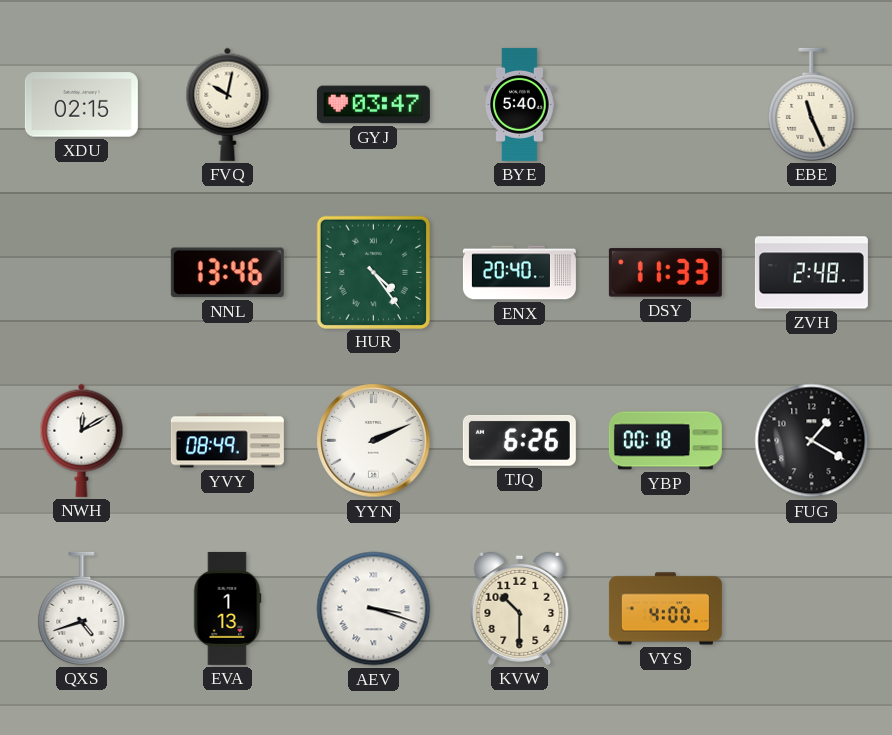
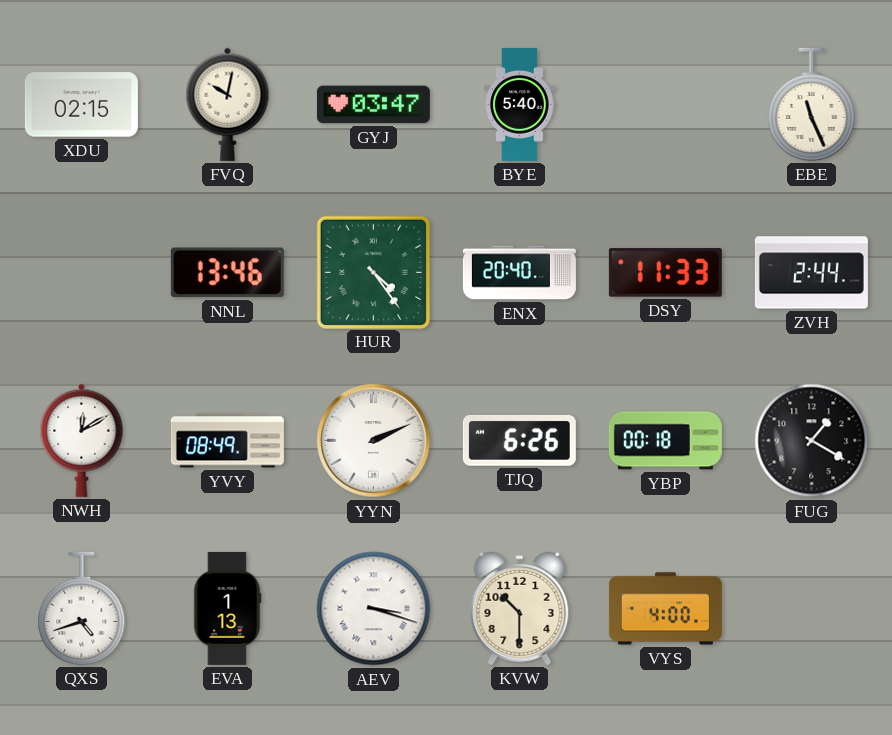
ZVH: 2:48 -> 2:44
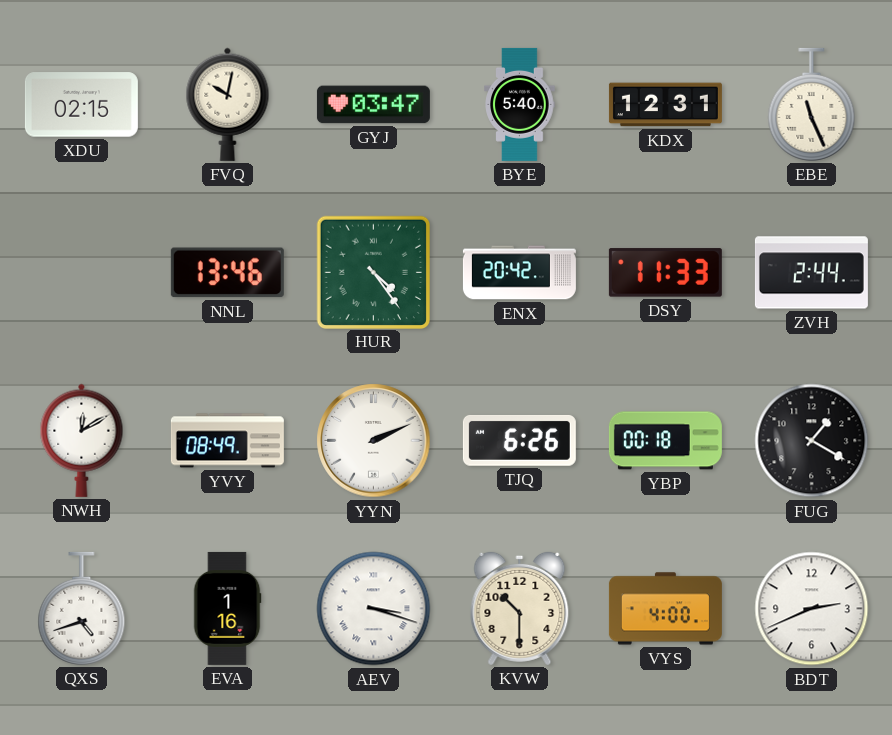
KDX: none -> 12:31
ENX: 20:40 -> 20:42
EVA: 1:13 -> 1:16
BDT: none -> 2:41
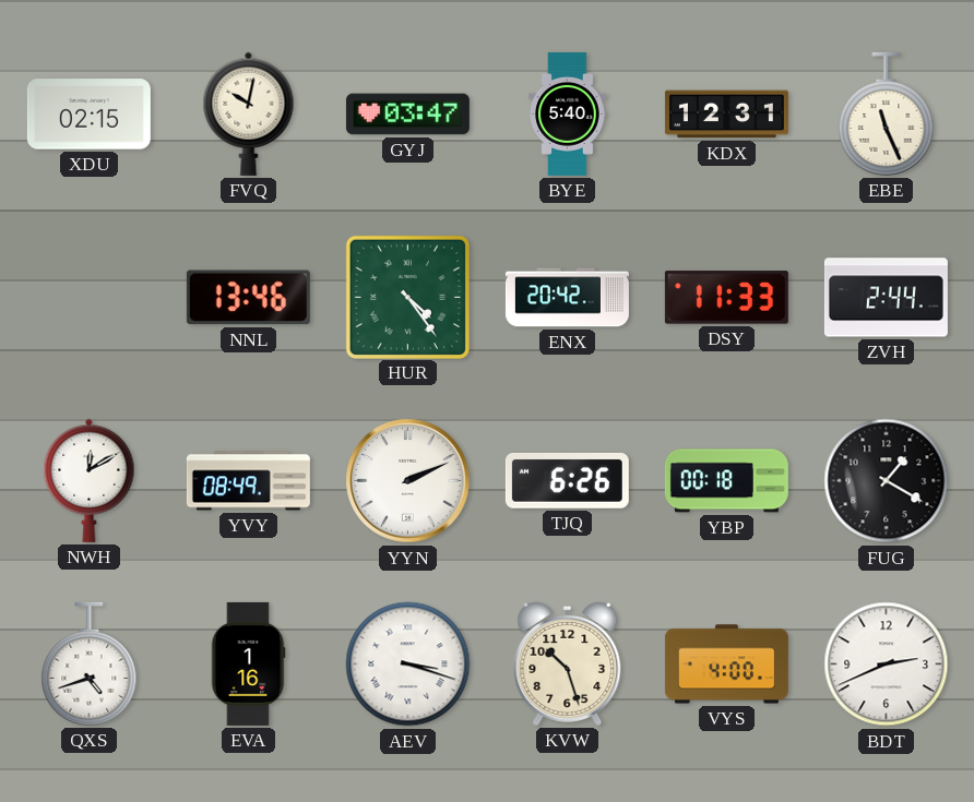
KVW: 10:30 -> 10:27
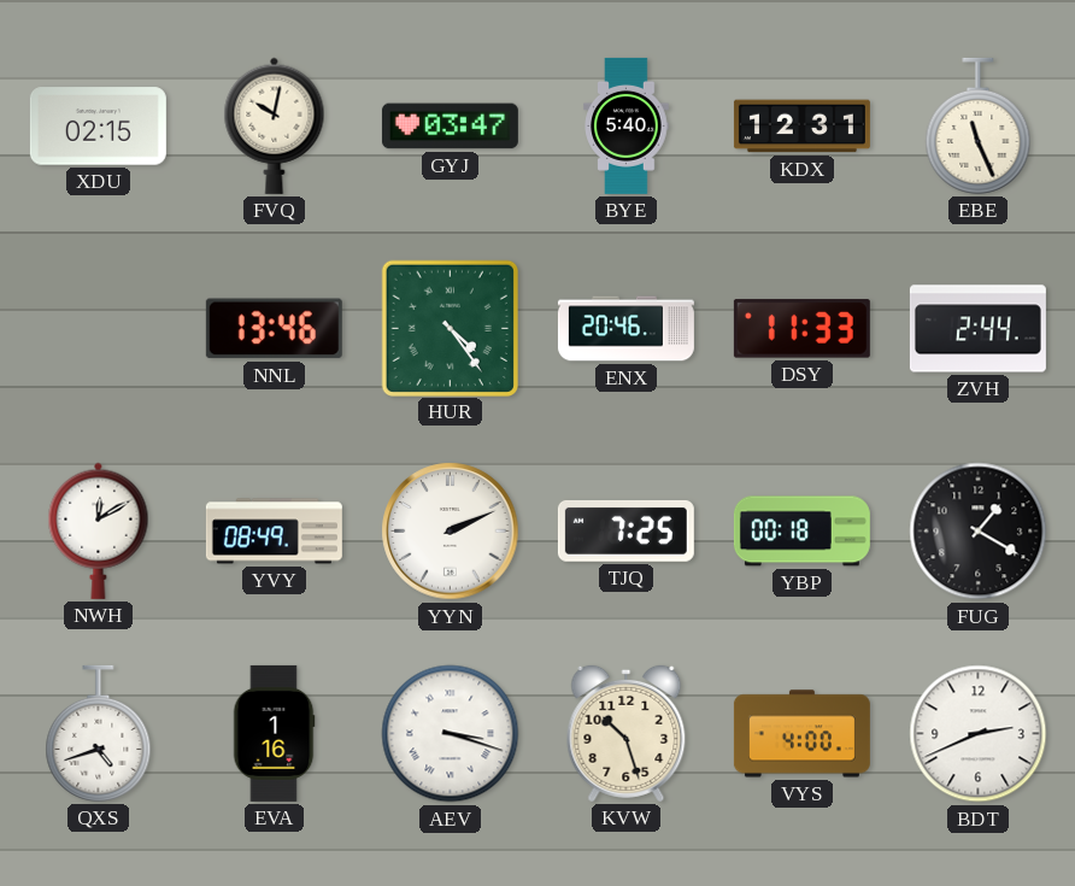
ENX: 20:42 -> 20:46
TJQ: 6:26 -> 7:25
